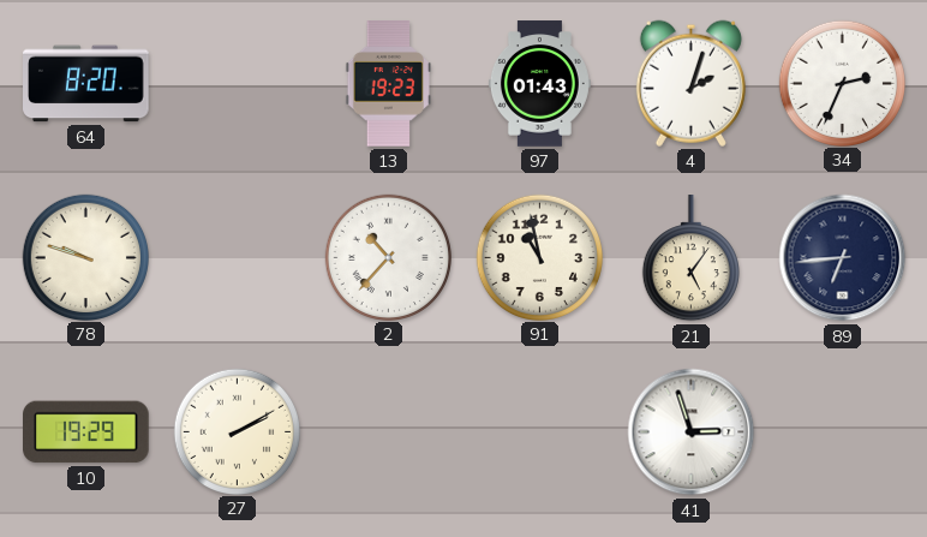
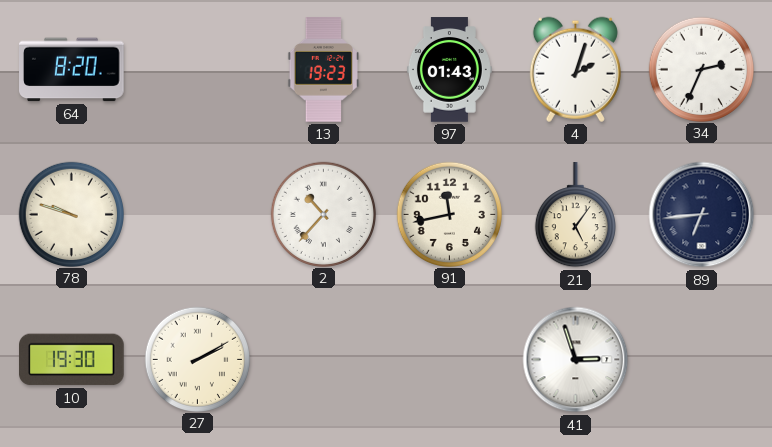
91: 10:58 -> 11:43
10: 19:29 -> 19:30
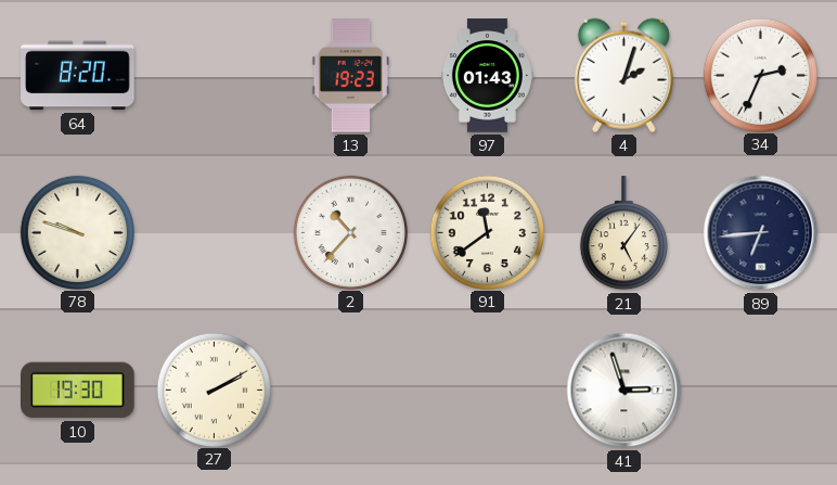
91: 11:43 -> 11:39
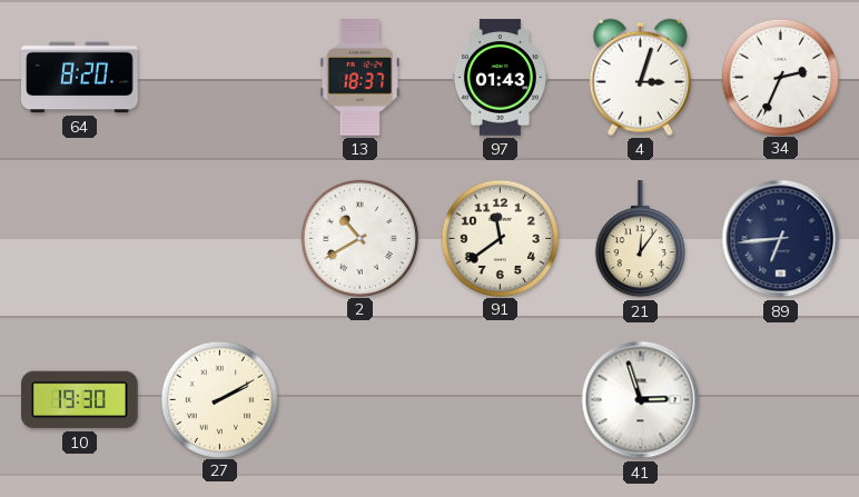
13: 19:23 -> 18:37
4: 2:03 -> 3:03
78: 9:48 -> none
2: 10:37 -> 10:40
21: 5:06 -> 12:06
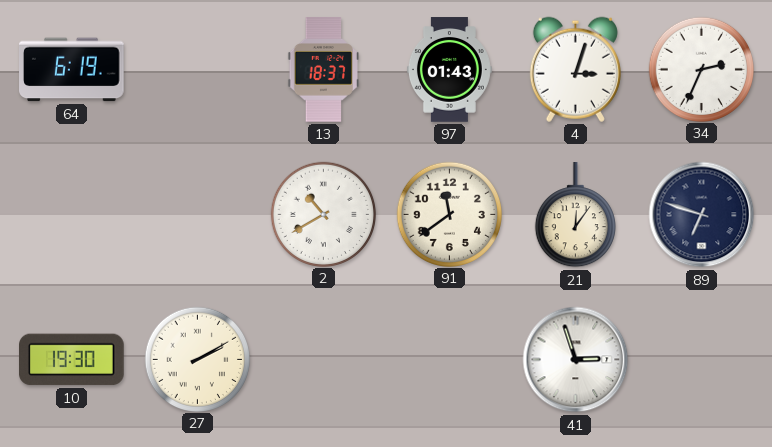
64: 8:20 -> 6:19
89: 6:44 -> 6:48
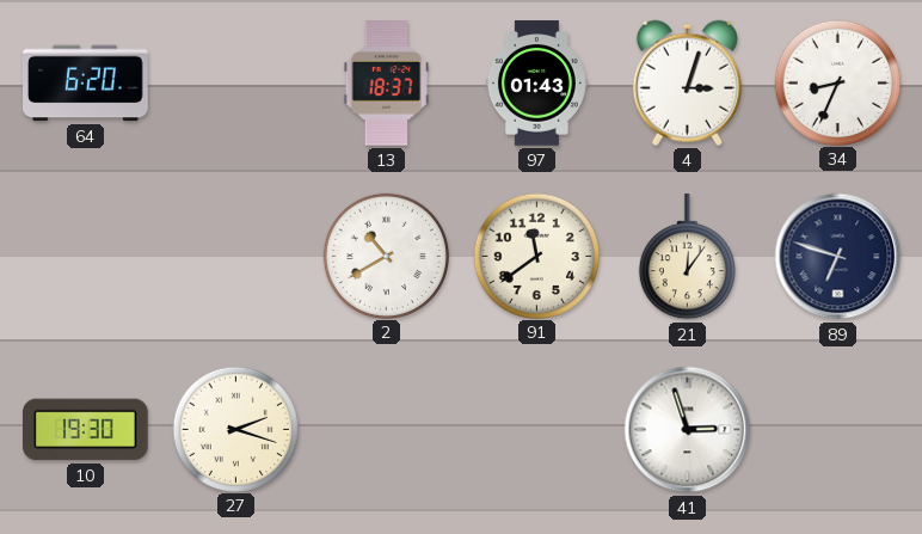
64: 6:19 -> 6:20
34: 2:34 -> 8:34
27: 2:10 -> 2:18
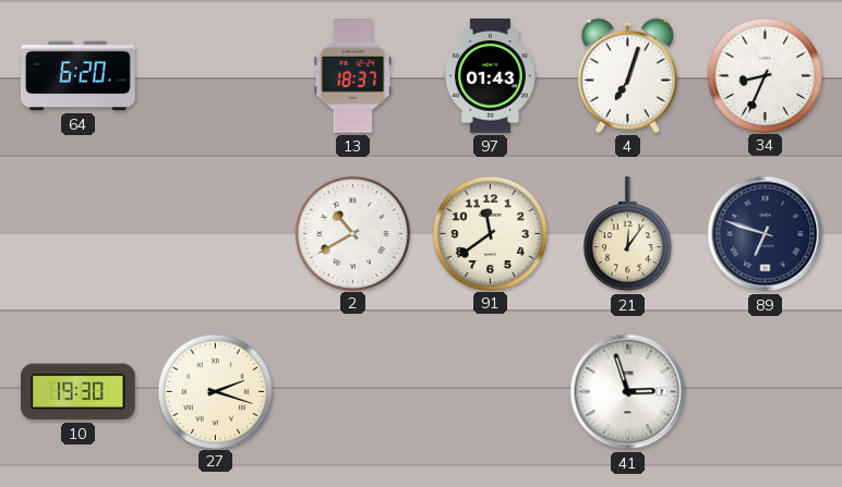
4: 3:03 -> 7:03
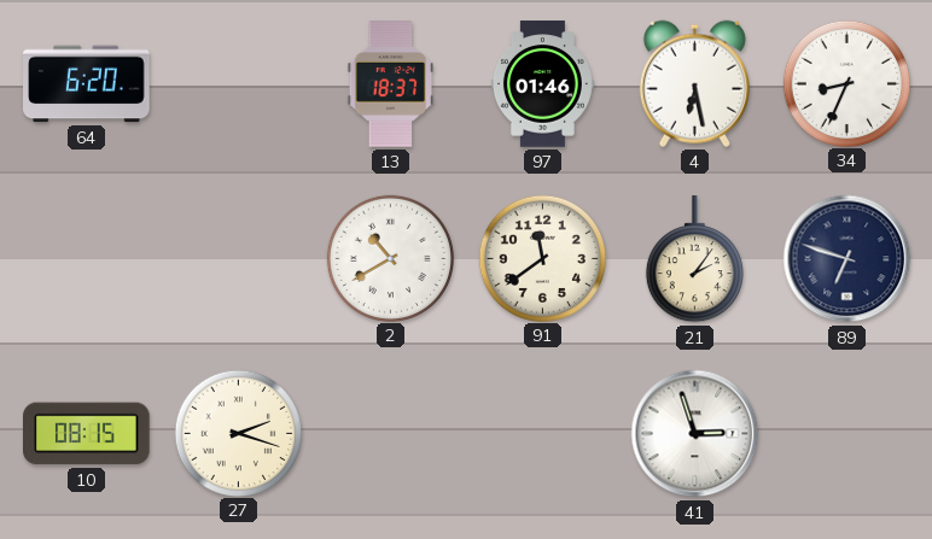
97: 01:43 -> 01:46
4: 7:03 -> 6:28
21: 12:06 -> 2:06
10: 19:30 -> 08:15
